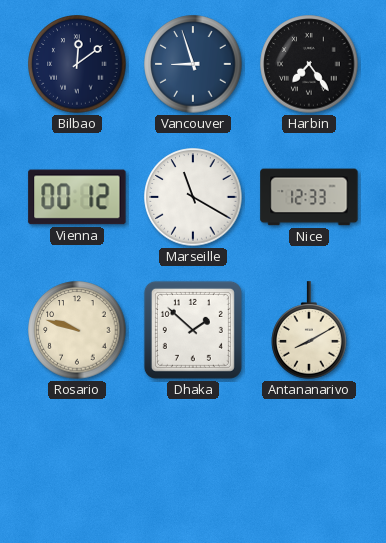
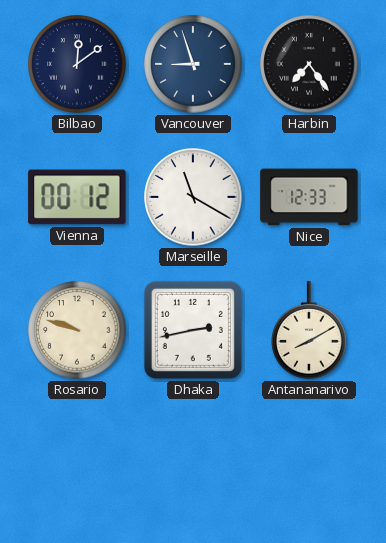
Dhaka: 1:52 -> 2:43
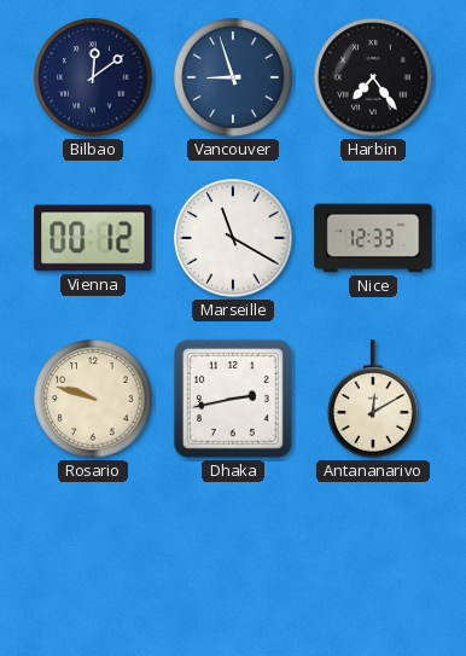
Antananarivo: 8:10 -> 12:10
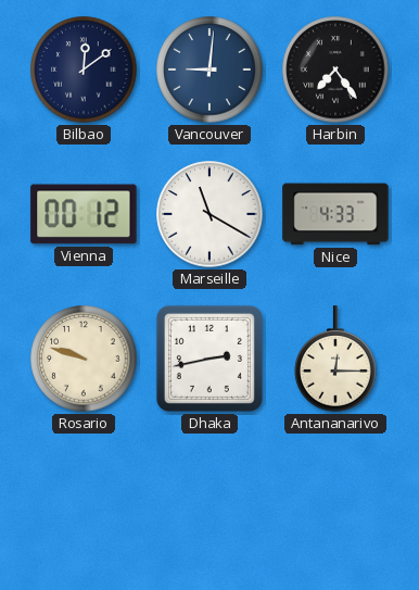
Vancouver: 8:57 -> 9:01
Nice: 12:33 -> 4:33
Antananarivo: 12:10 -> 12:15
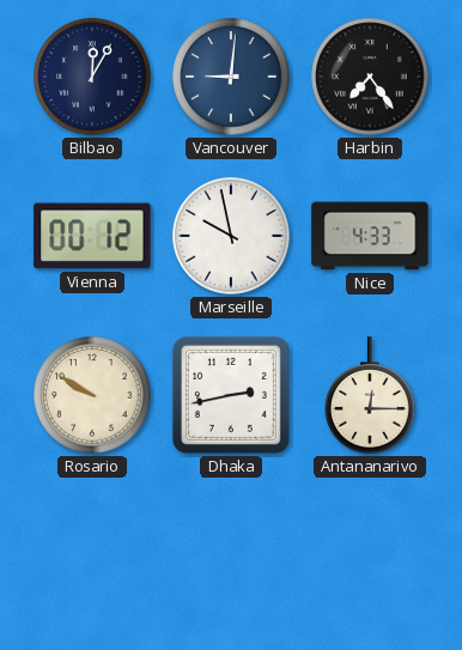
Bilbao: 12:09 -> 12:05
Marseille: 11:20 -> 9:58
Rosario: 9:48 -> 9:50
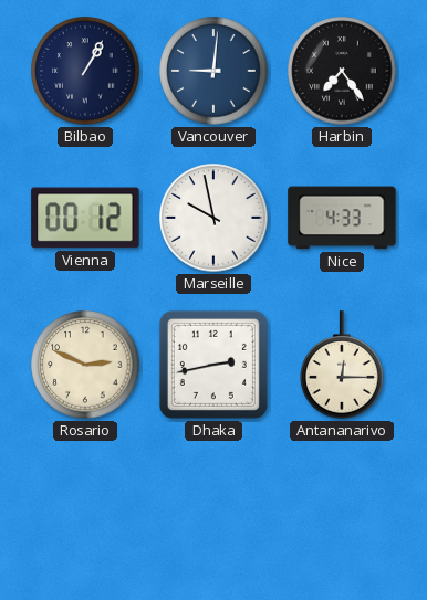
Bilbao: 12:05 -> 1:05
Rosario: 9:50 -> 2:49
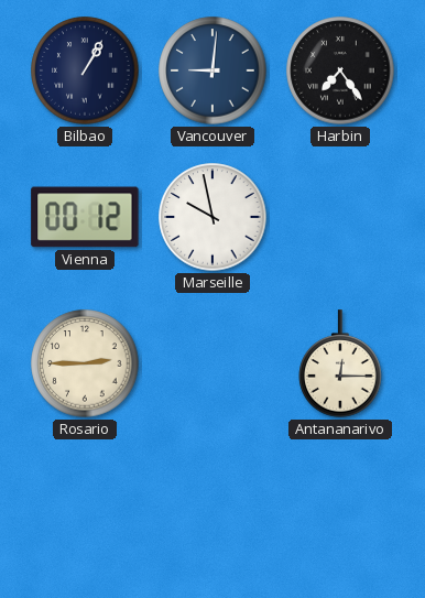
Nice: 4:33 -> none
Rosario: 2:49 -> 2:45
Dhaka: 2:43 -> none
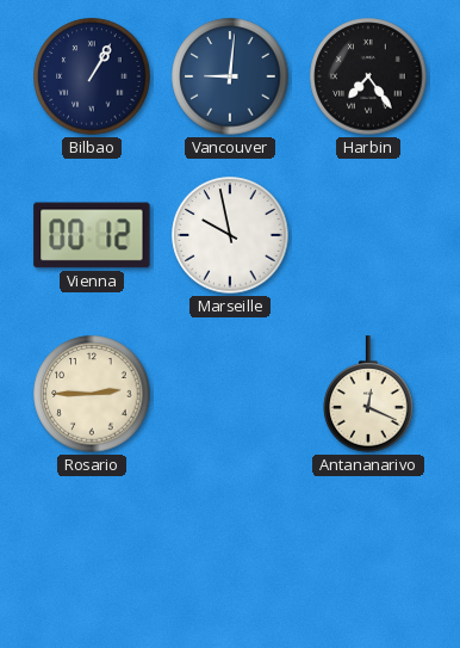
Antananarivo: 12:15 -> 12:19
